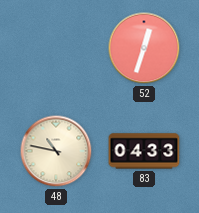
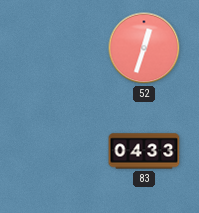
48: 10:47 -> none
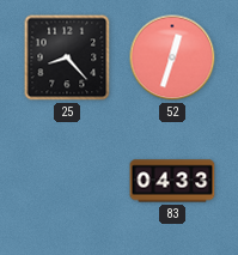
25: none -> 8:23
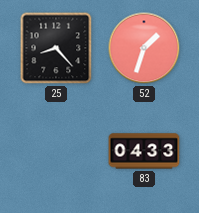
52: 12:33 -> 1:33
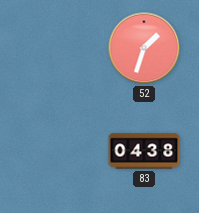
25: 8:23 -> none
83: 04:33 -> 04:38
